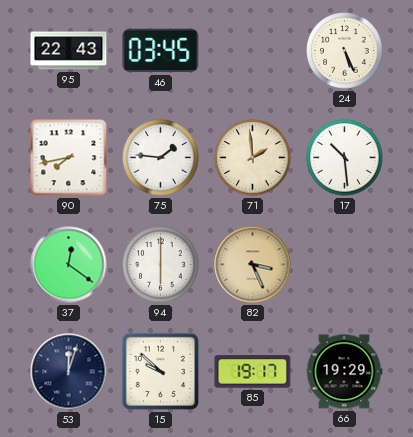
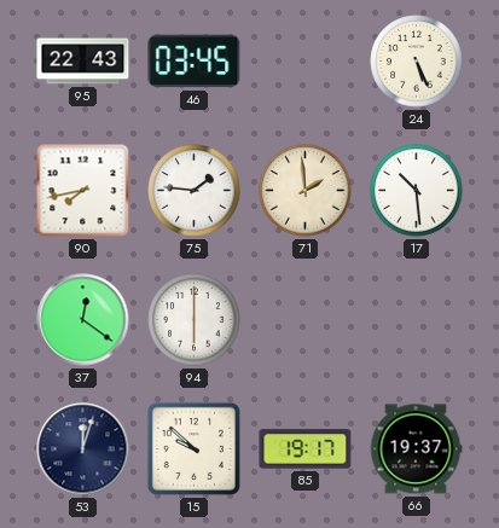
82: 3:26 -> none
66: 19:29 -> 19:37
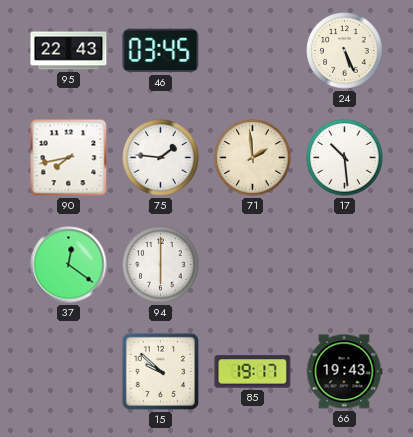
53: 12:03 -> none
66: 19:37 -> 19:43
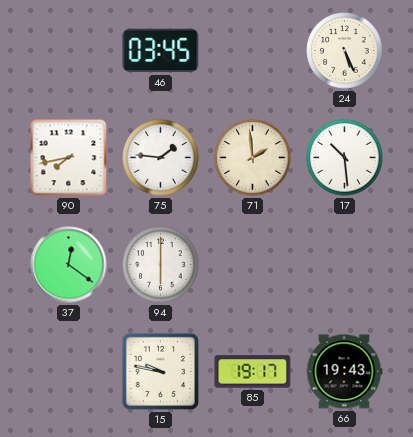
95: 22:43 -> none
15: 9:52 -> 9:47
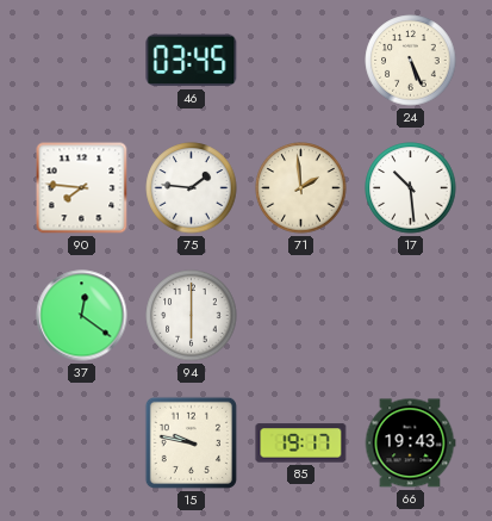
90: 7:43 -> 7:46
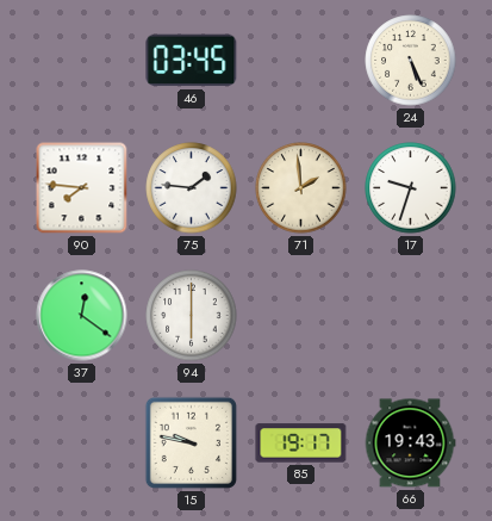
17: 10:29 -> 9:33
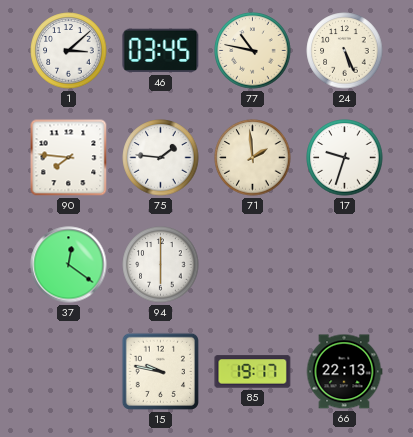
1: none -> 3:08
77: none -> 10:47
66: 19:43 -> 22:13
